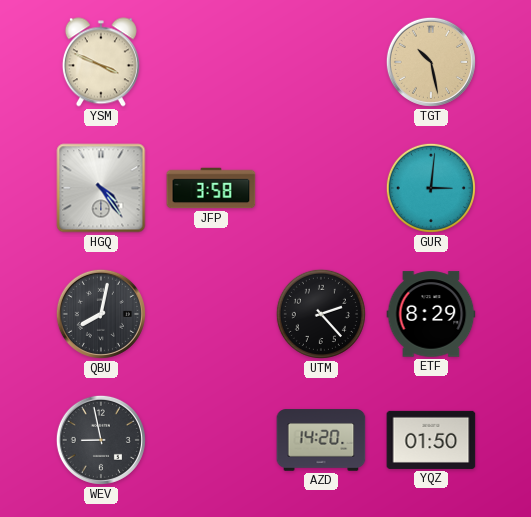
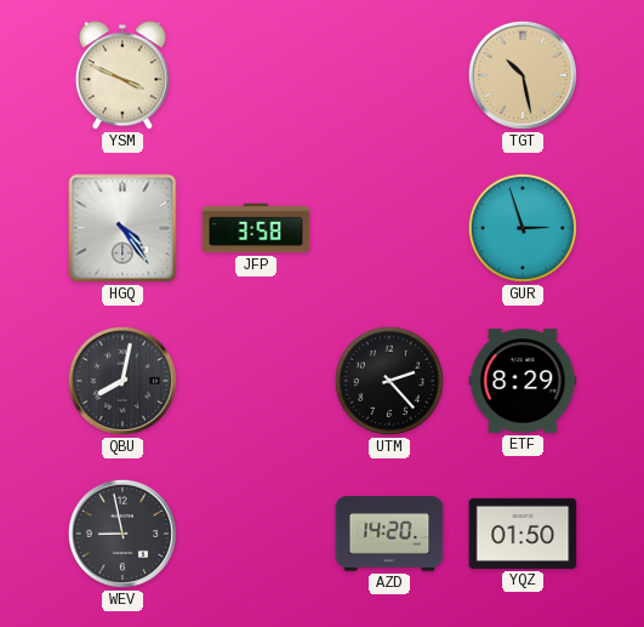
GUR: 3:01 -> 2:57
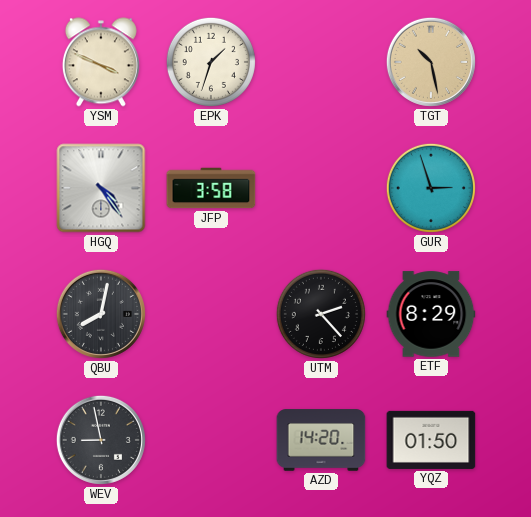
EPK: none -> 1:33
